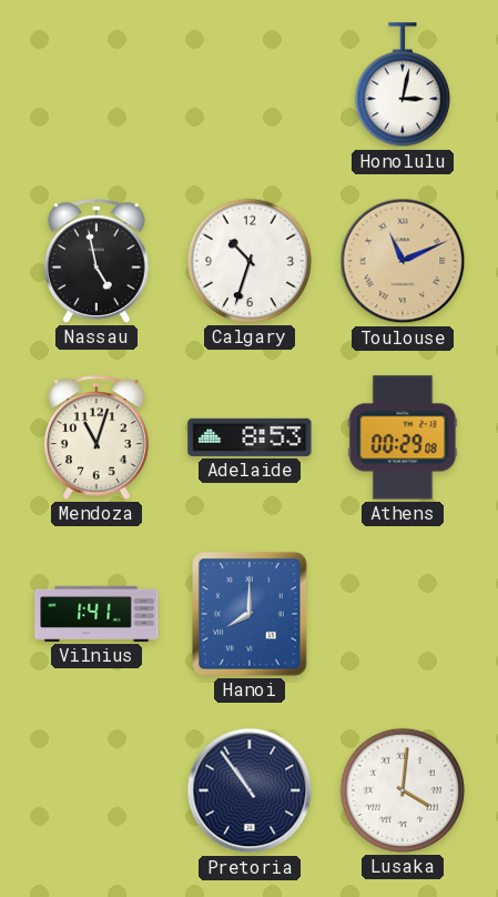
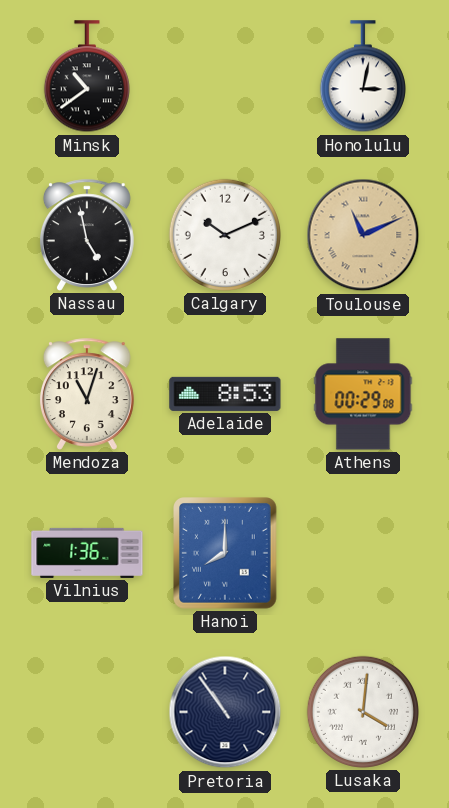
Minsk: none -> 10:39
Calgary: 10:33 -> 10:11
Vilnius: 1:41 -> 1:36
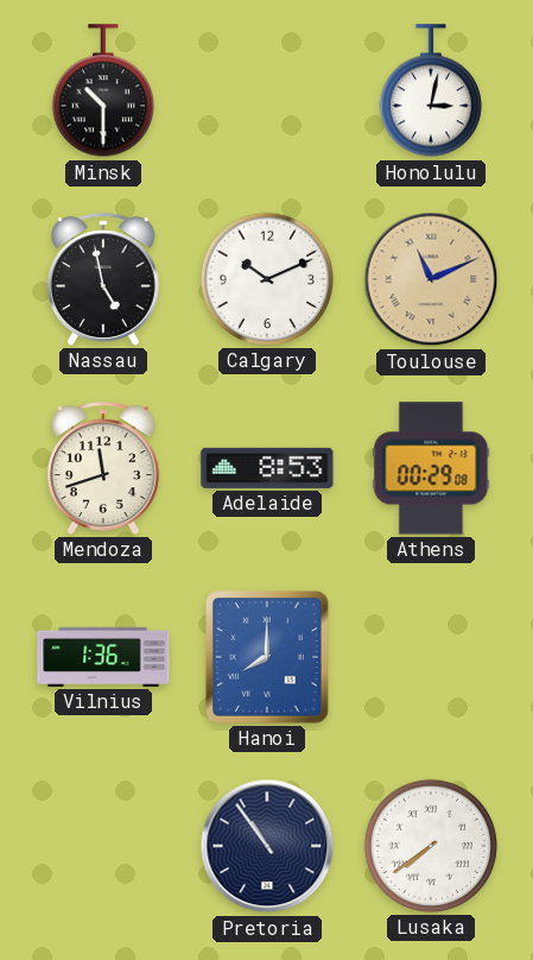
Minsk: 10:39 -> 10:30
Mendoza: 11:03 -> 11:42
Lusaka: 4:01 -> 7:39
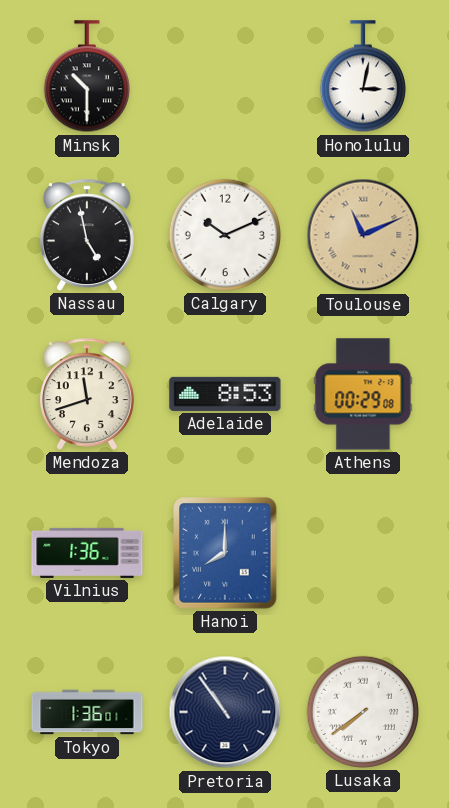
Tokyo: none -> 1:36
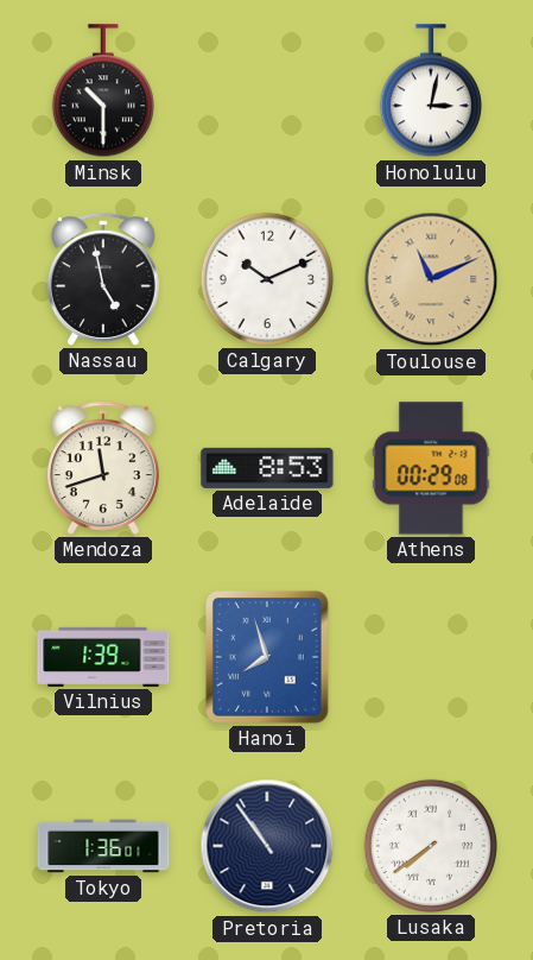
Vilnius: 1:36 -> 1:39
Hanoi: 8:00 -> 7:57
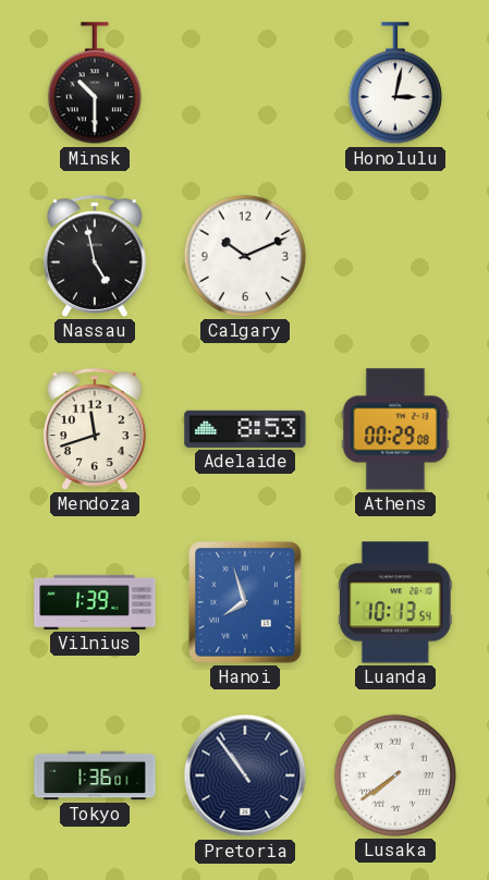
Toulouse: 11:11 -> none
Luanda: none -> 10:13
